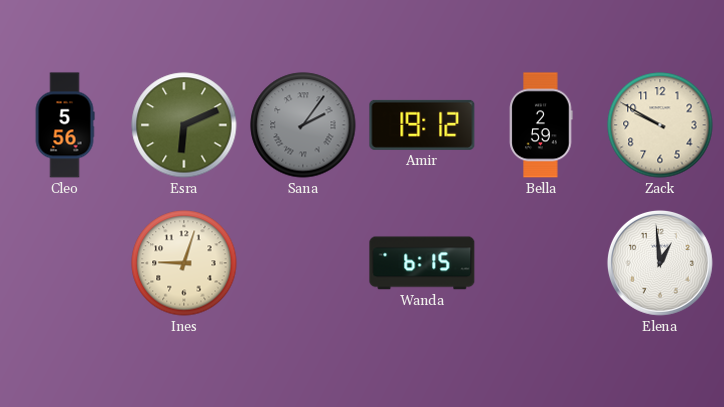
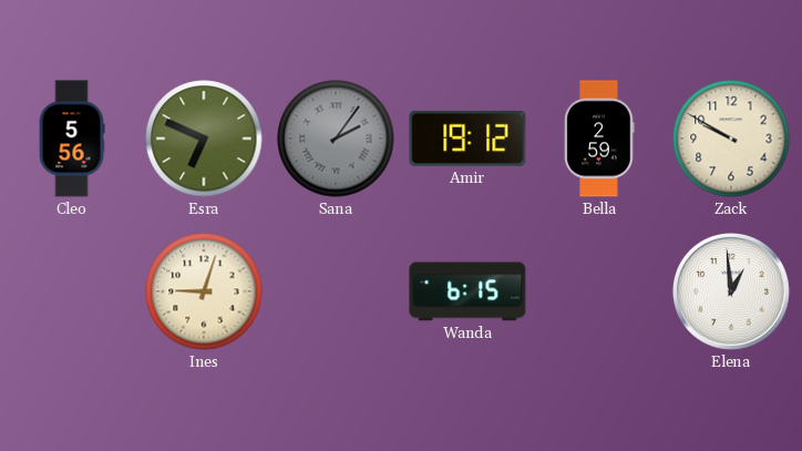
Esra: 6:11 -> 6:49
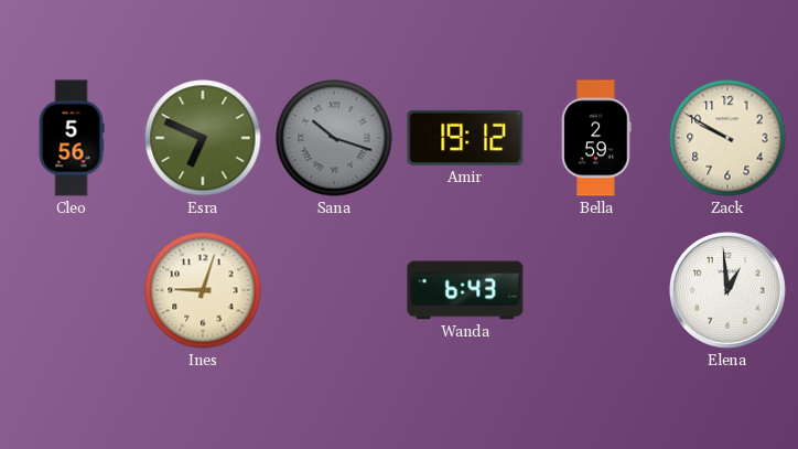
Sana: 2:06 -> 10:18
Wanda: 6:15 -> 6:43
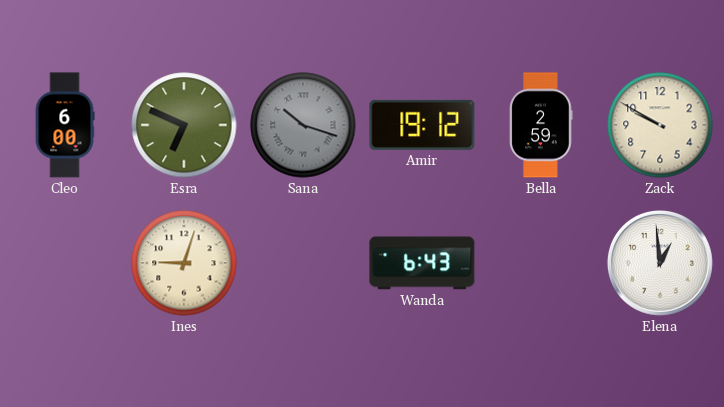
Cleo: 5:56 -> 6:00
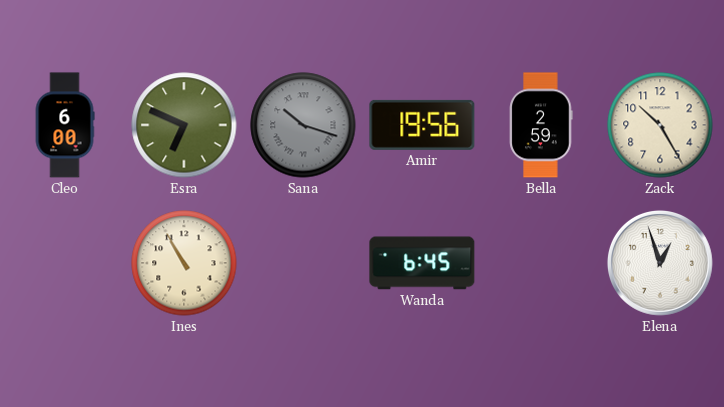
Amir: 19:12 -> 19:56
Zack: 9:50 -> 10:25
Ines: 9:03 -> 10:55
Wanda: 6:43 -> 6:45
Elena: 12:59 -> 12:57
